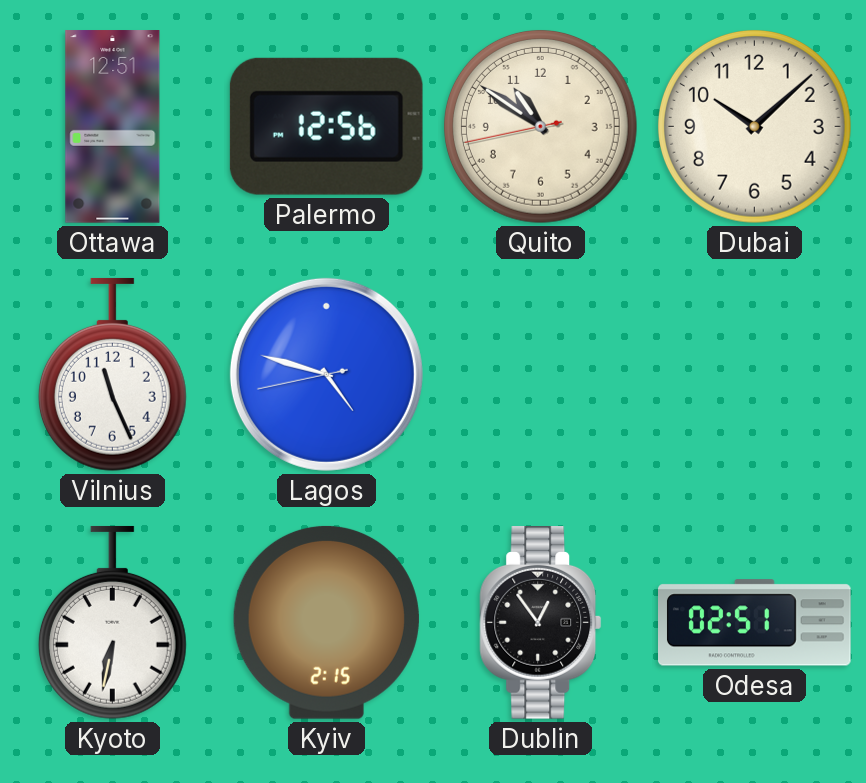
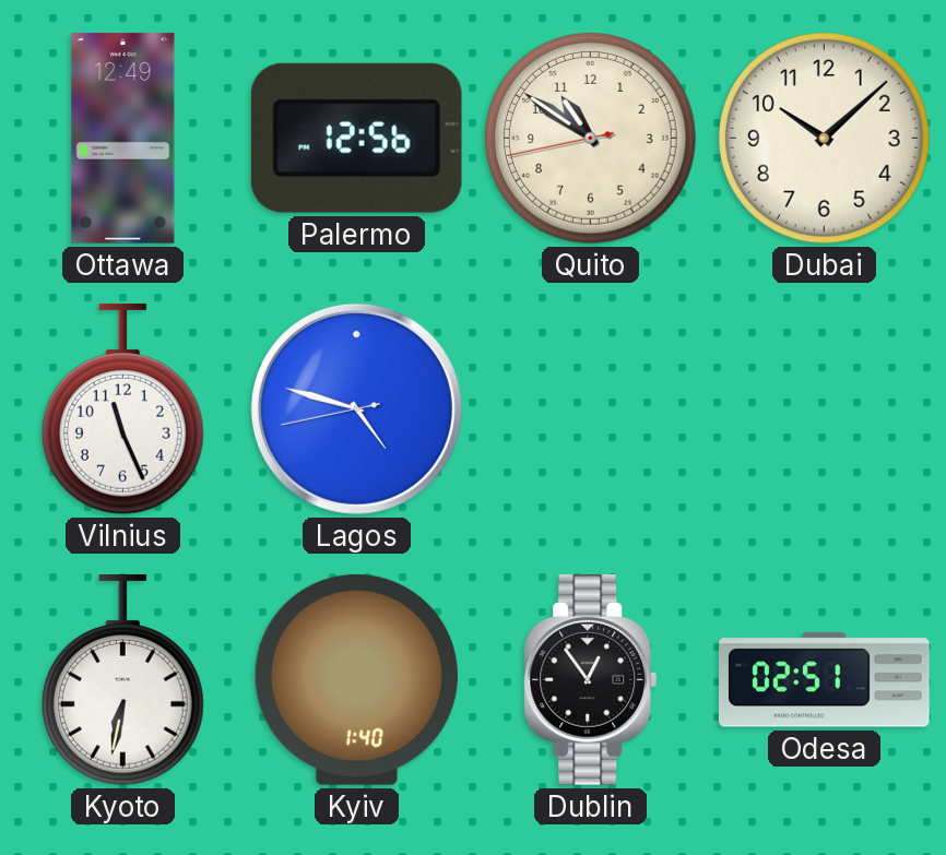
Ottawa: 12:51 -> 12:49
Kyiv: 2:15 -> 1:40
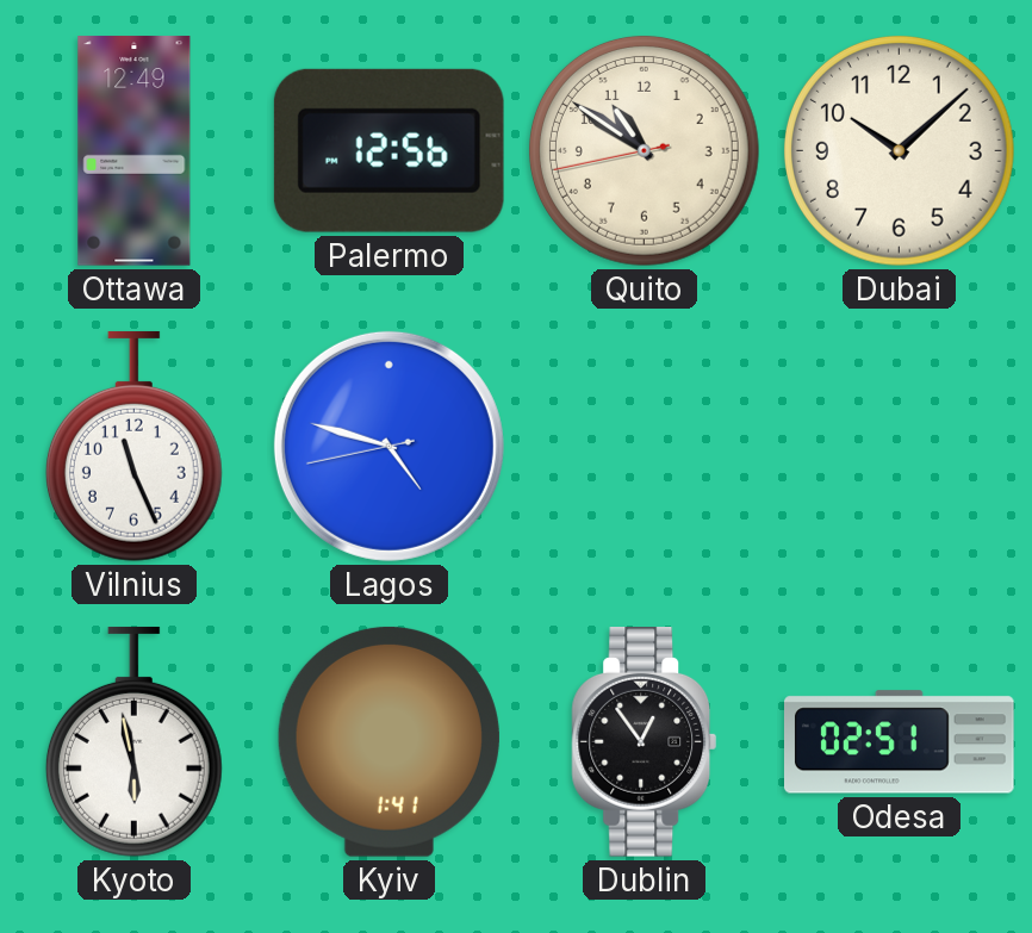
Kyoto: 6:32 -> 5:58
Kyiv: 1:40 -> 1:41
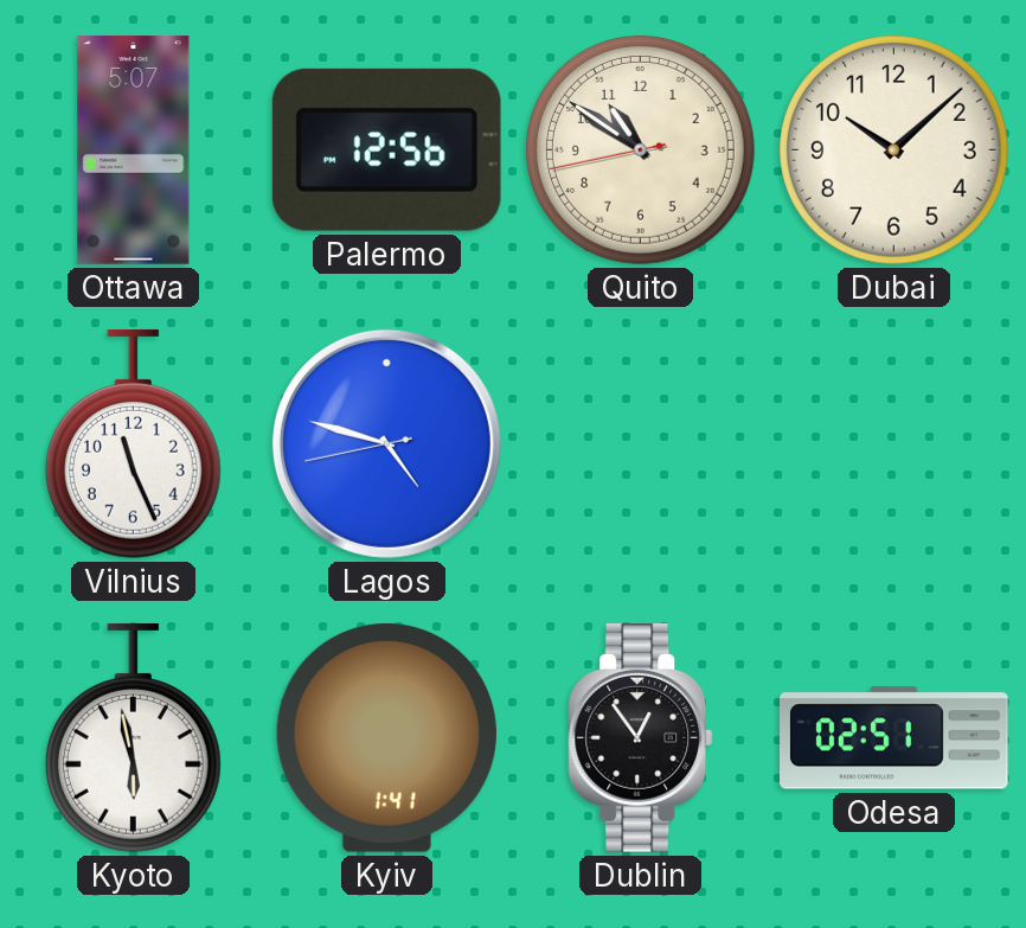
Ottawa: 12:49 -> 5:07
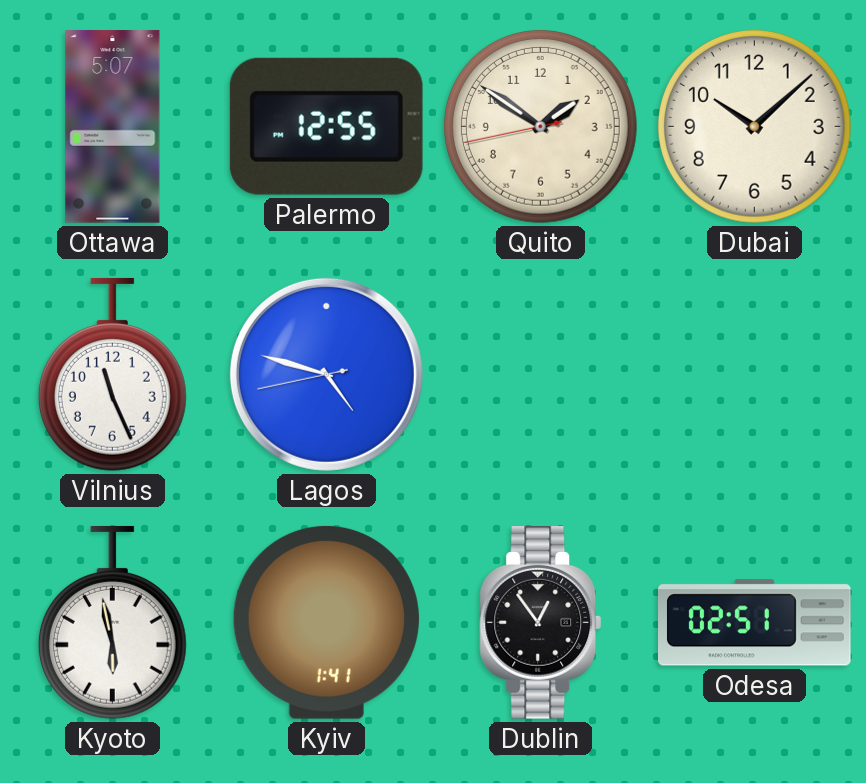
Palermo: 12:56 -> 12:55
Quito: 10:50 -> 1:50
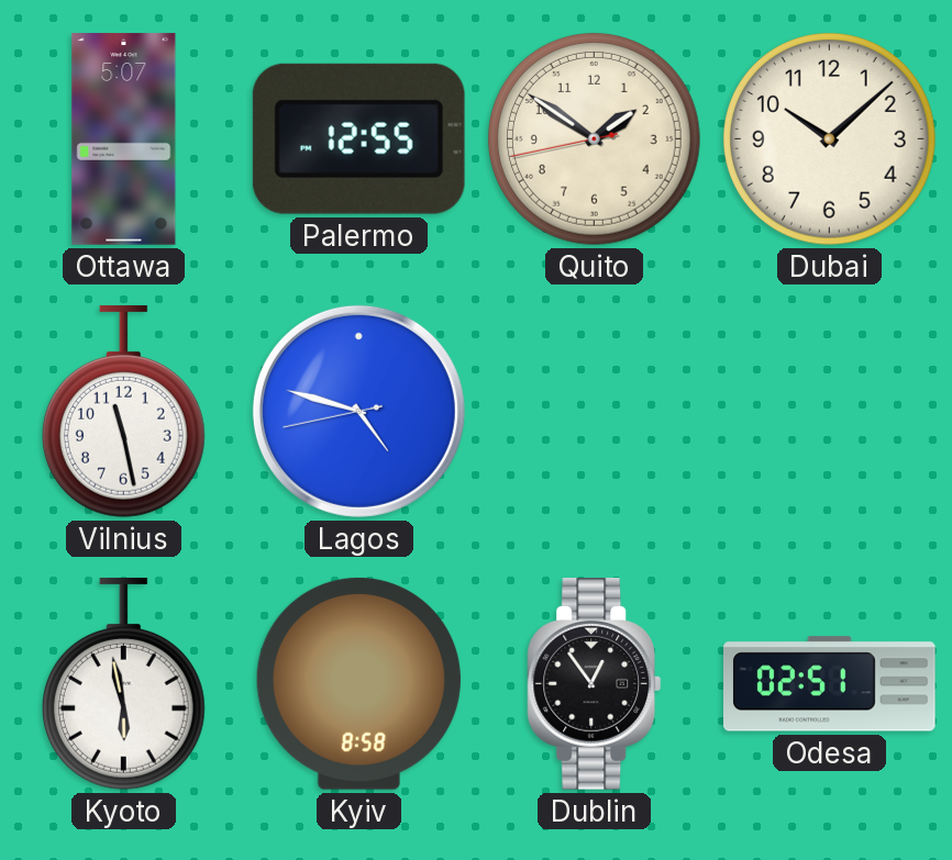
Vilnius: 11:26 -> 11:28
Kyiv: 1:41 -> 8:58
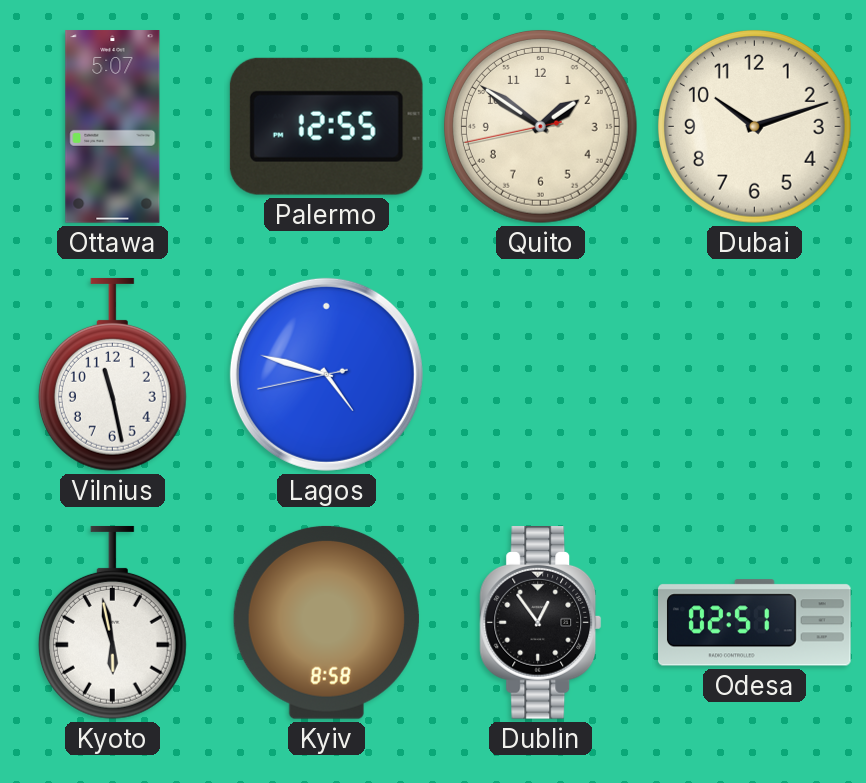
Dubai: 10:08 -> 10:12
